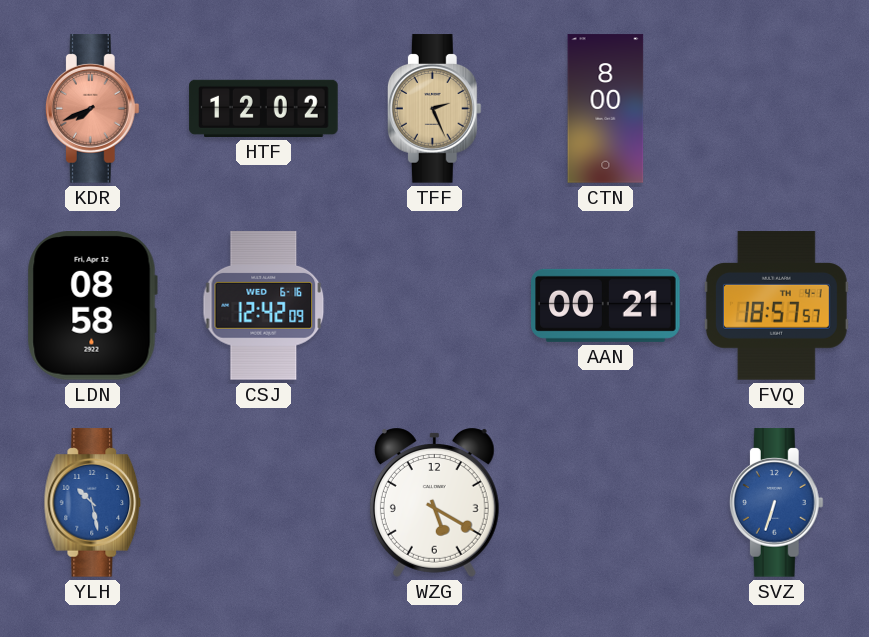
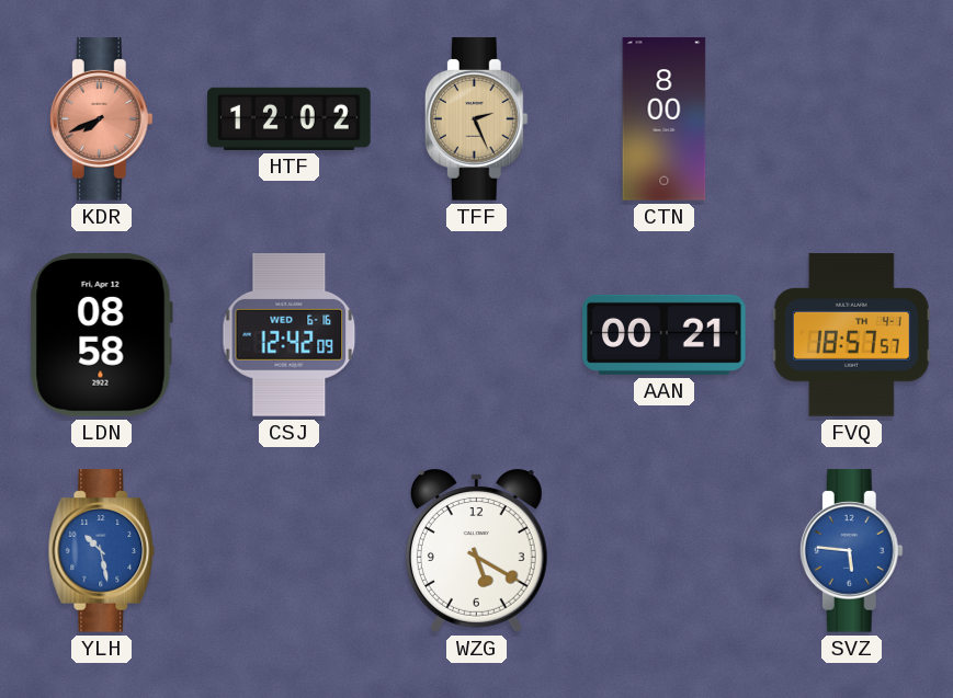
SVZ: 6:33 -> 5:46
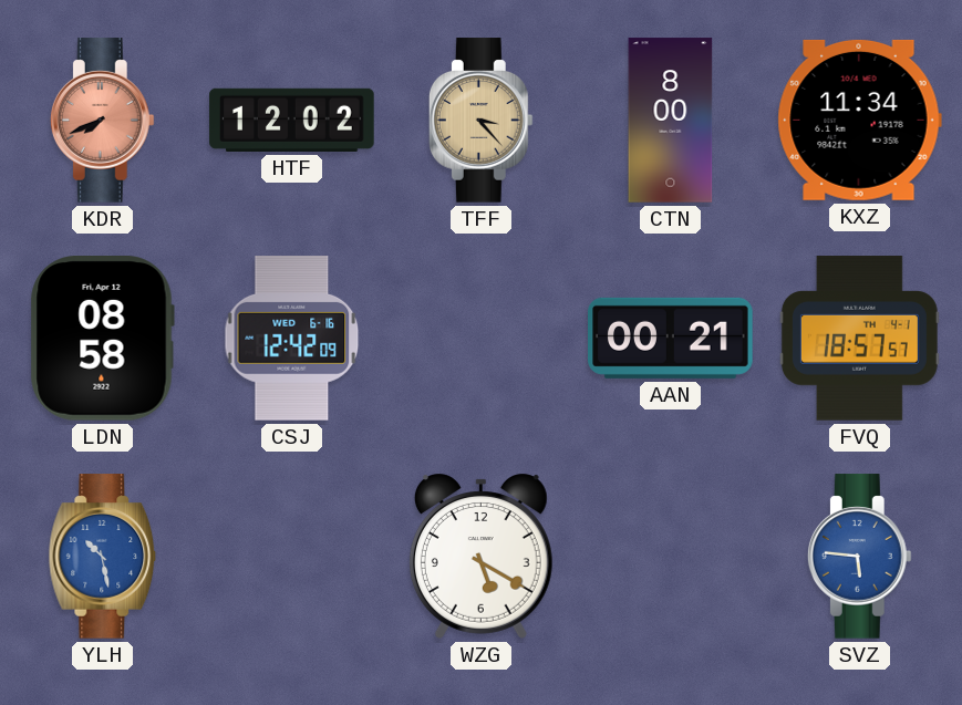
TFF: 2:26 -> 3:23
KXZ: none -> 11:34
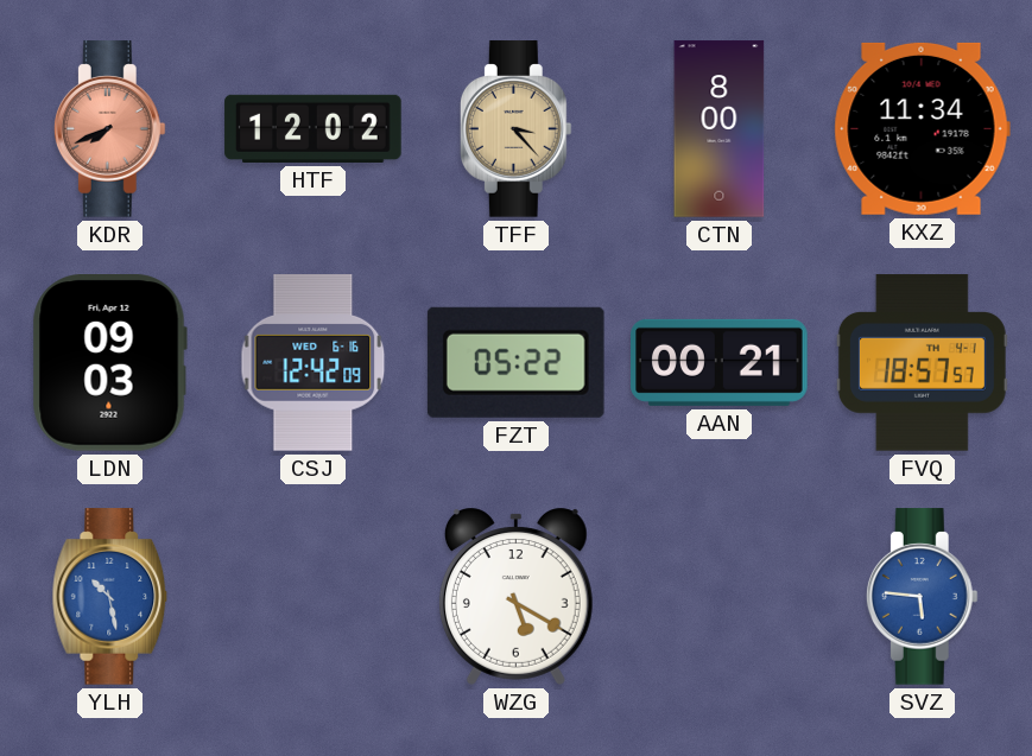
LDN: 08:58 -> 09:03
FZT: none -> 05:22
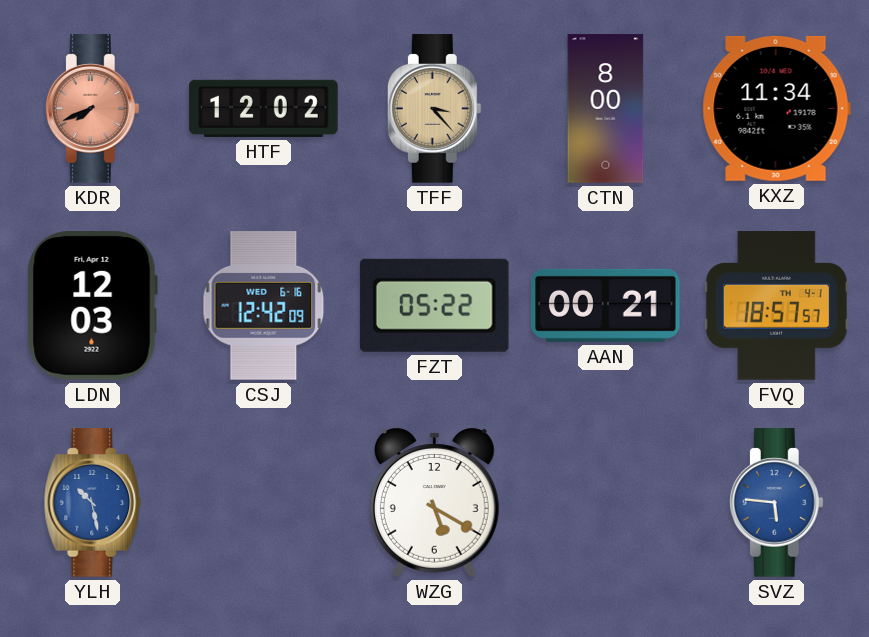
LDN: 09:03 -> 12:03
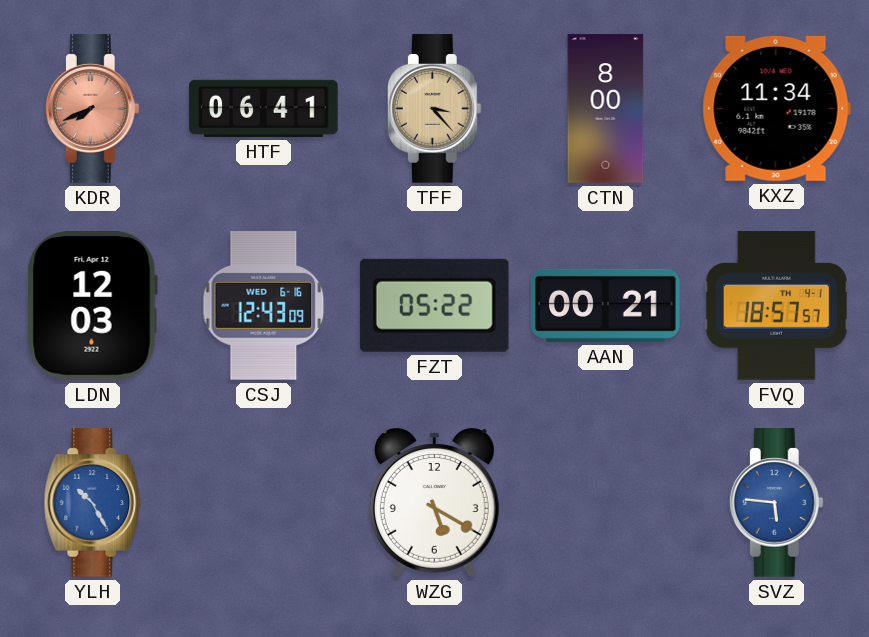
HTF: 12:02 -> 06:41
CSJ: 12:42 -> 12:43
YLH: 10:28 -> 10:25
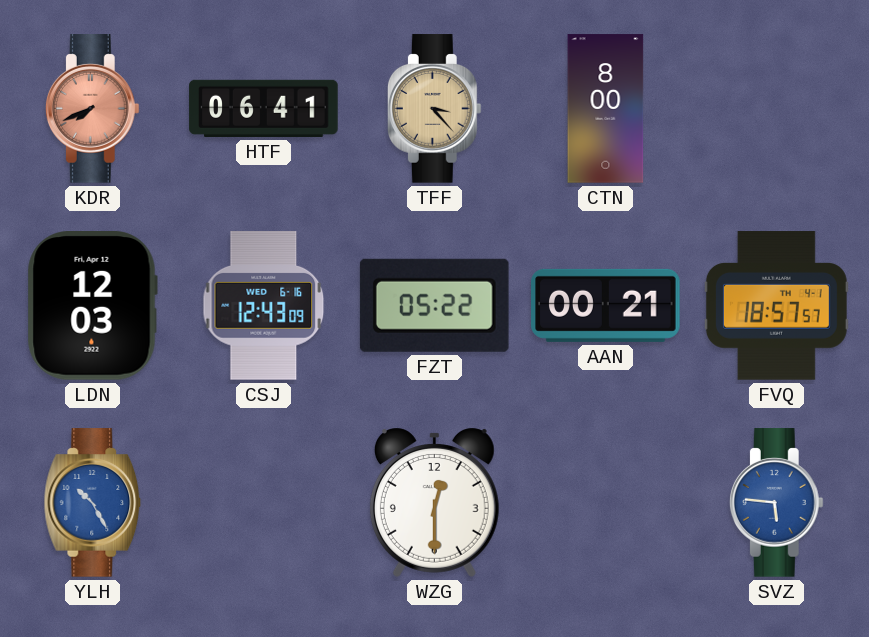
KXZ: 11:34 -> none
WZG: 5:20 -> 12:30
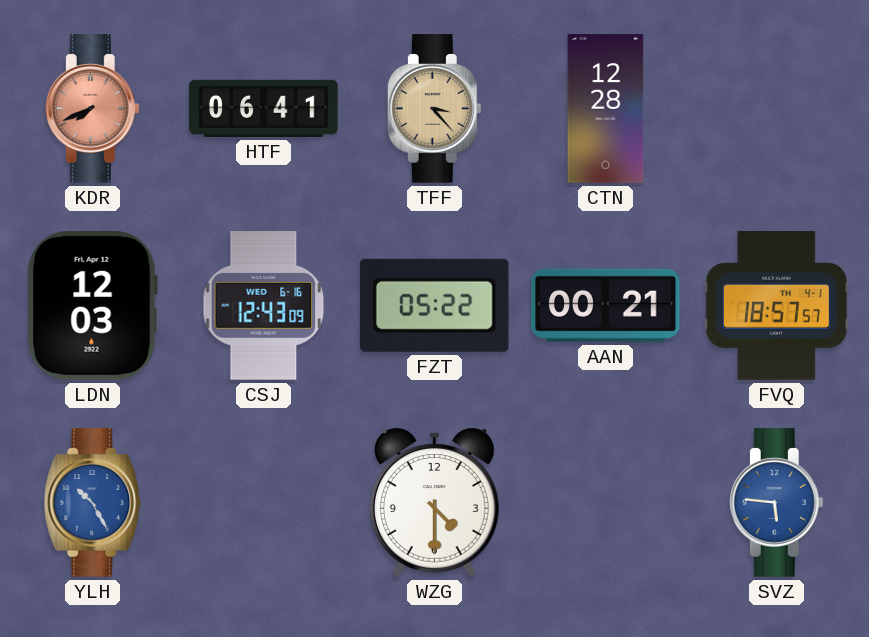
CTN: 8:00 -> 12:28
WZG: 12:30 -> 4:30
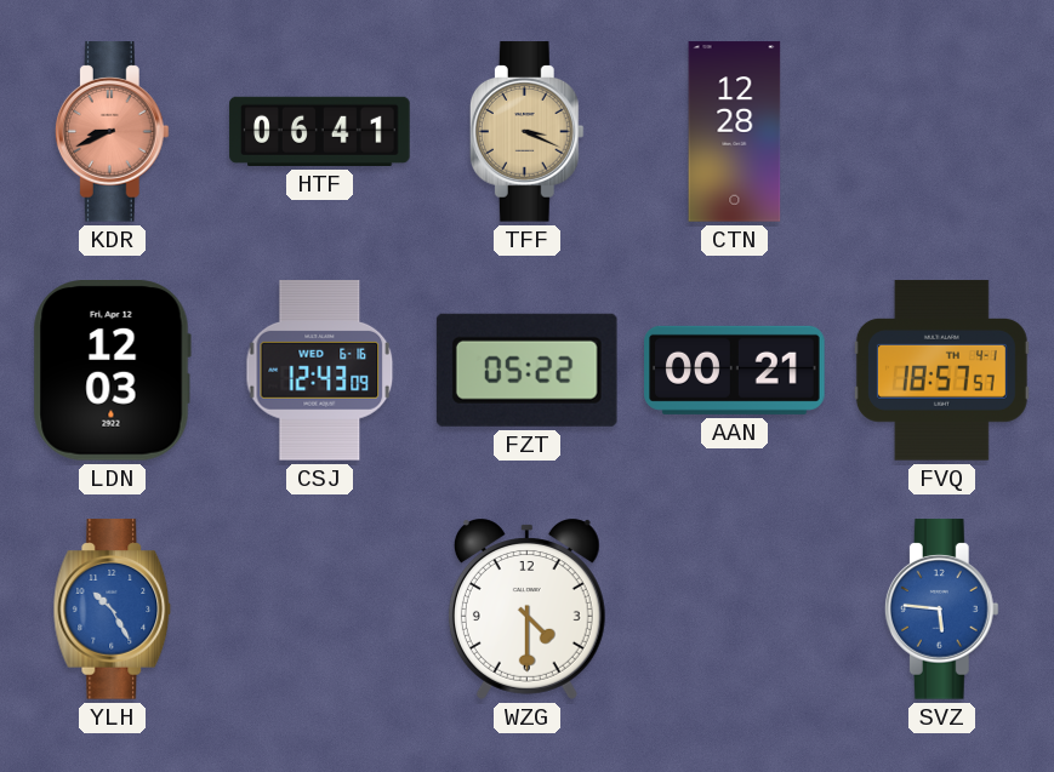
KDR: 7:41 -> 8:41
TFF: 3:23 -> 3:19
